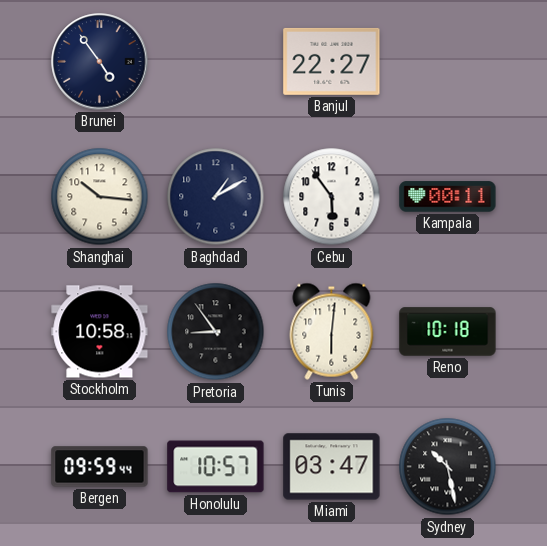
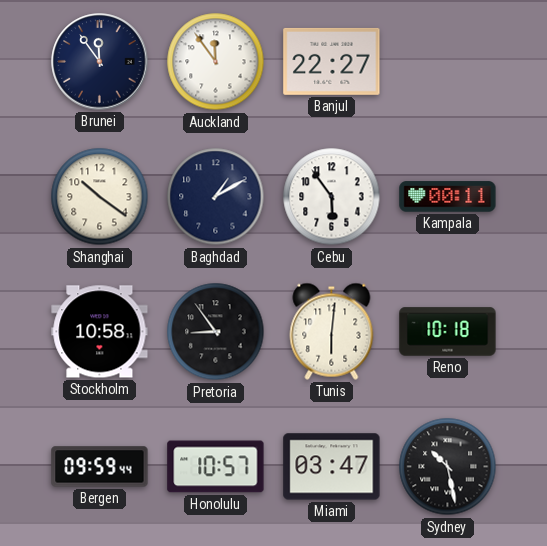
Brunei: 4:54 -> 11:54
Auckland: none -> 11:54
Shanghai: 10:16 -> 10:21
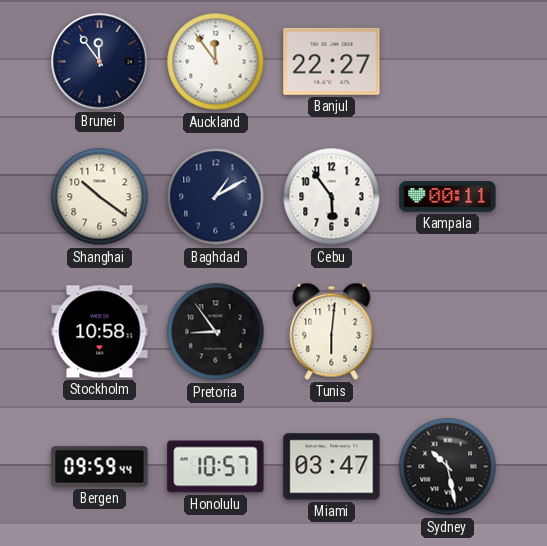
Reno: 10:18 -> none
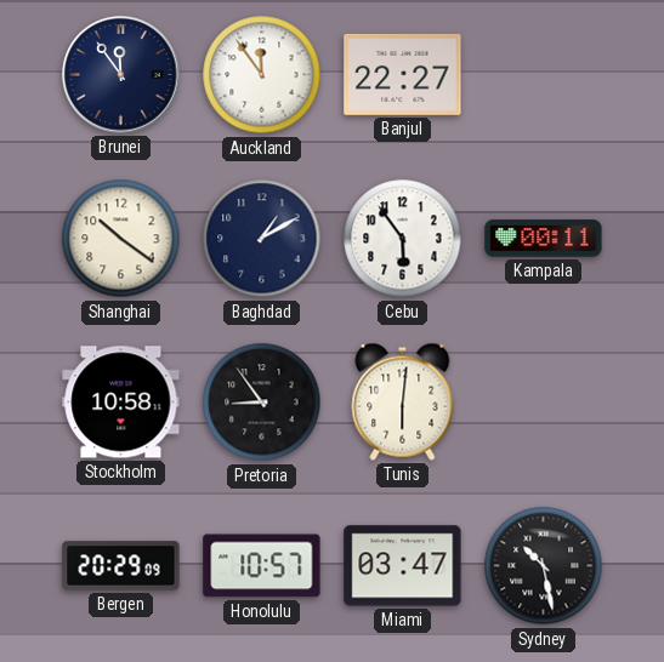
Bergen: 09:59 -> 20:29
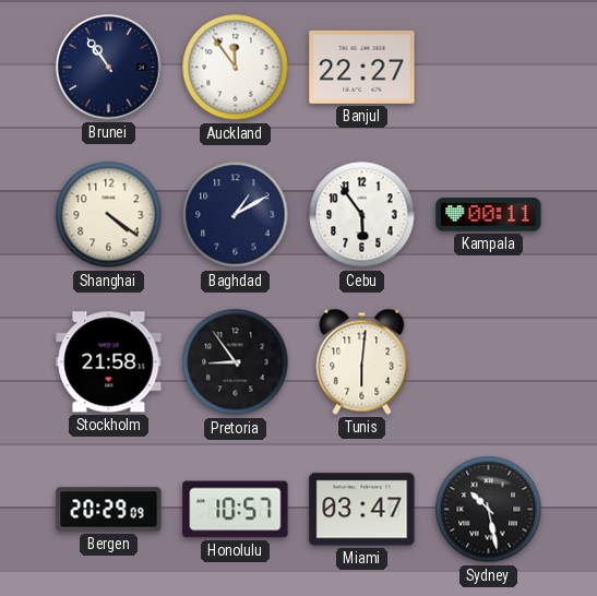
Brunei: 11:54 -> 10:54
Shanghai: 10:21 -> 4:21
Stockholm: 10:58 -> 21:58
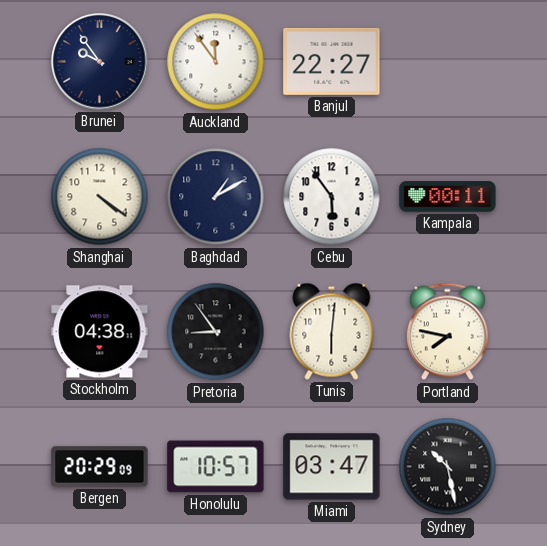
Brunei: 10:54 -> 9:54
Stockholm: 21:58 -> 04:38
Portland: none -> 7:47
